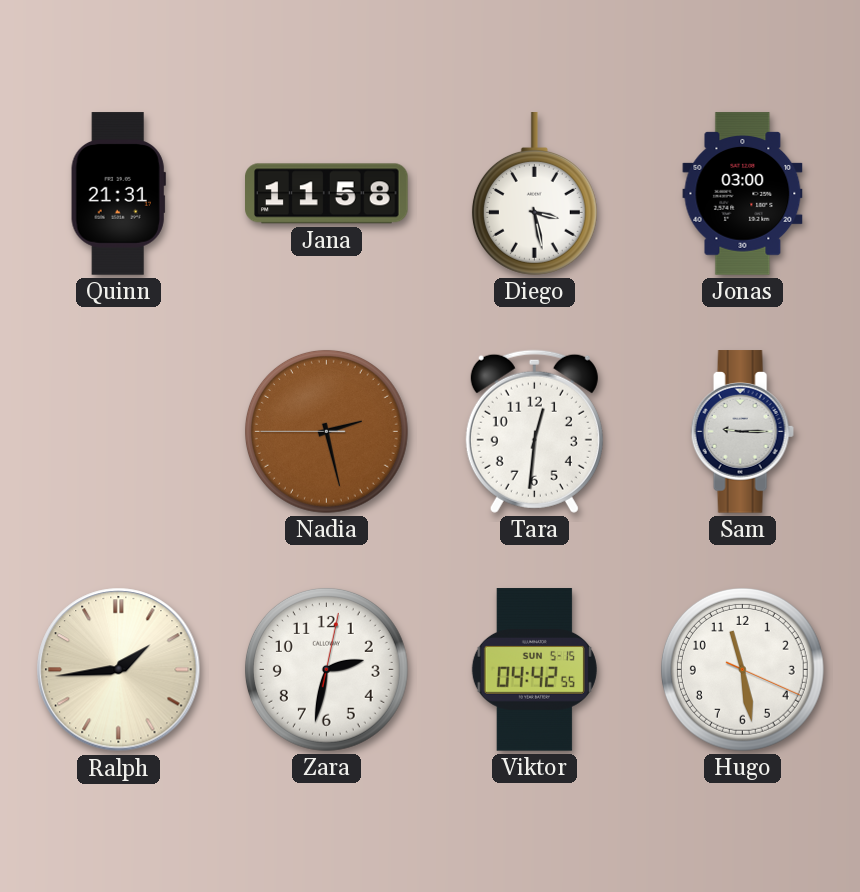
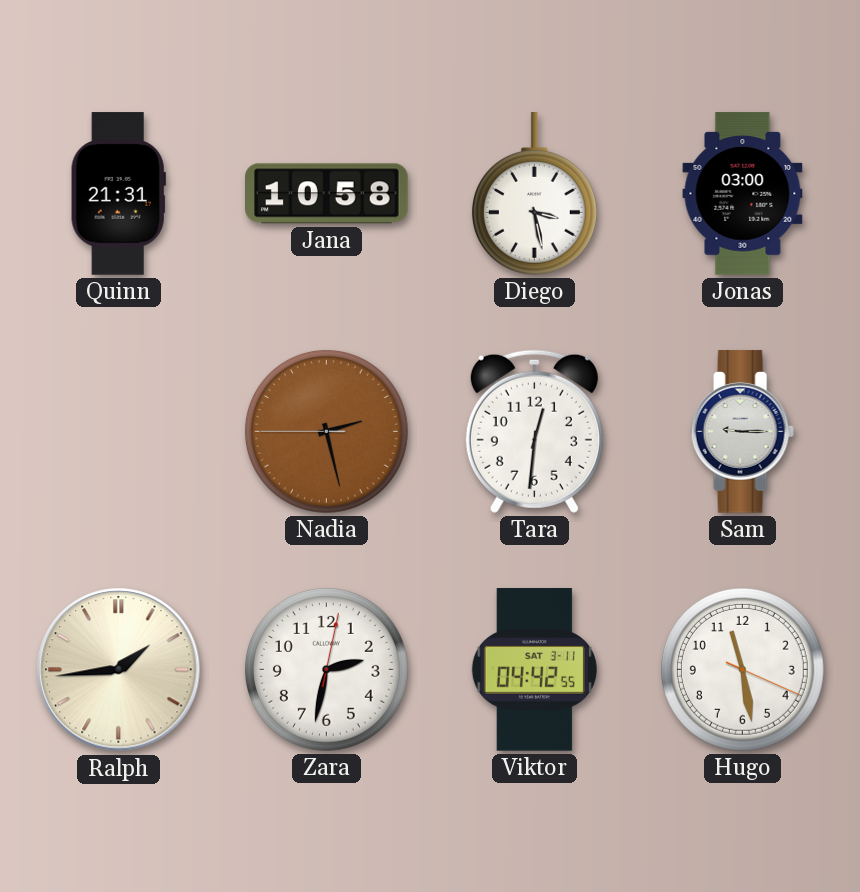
Jana: 11:58 -> 10:58
Viktor date: SUN 5-15 -> SAT 3-11
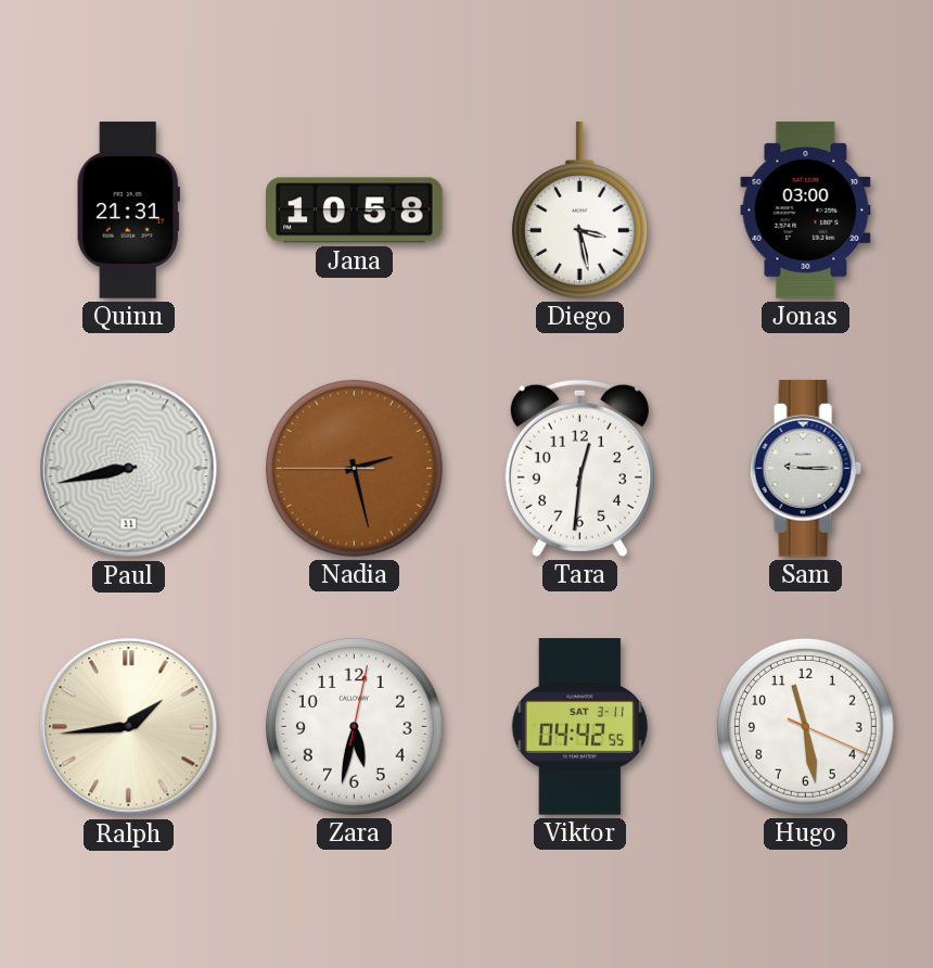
Paul: none -> 8:43
Zara: 2:32 -> 5:32
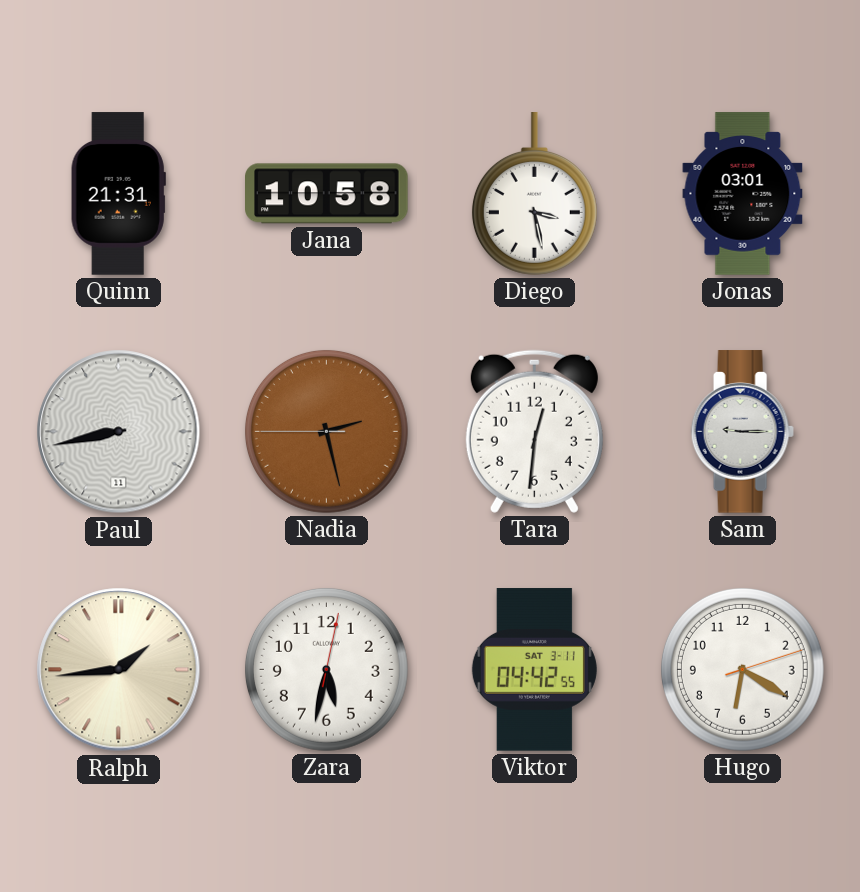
Jonas: 03:00 -> 03:01
Hugo: 11:28 -> 6:20
